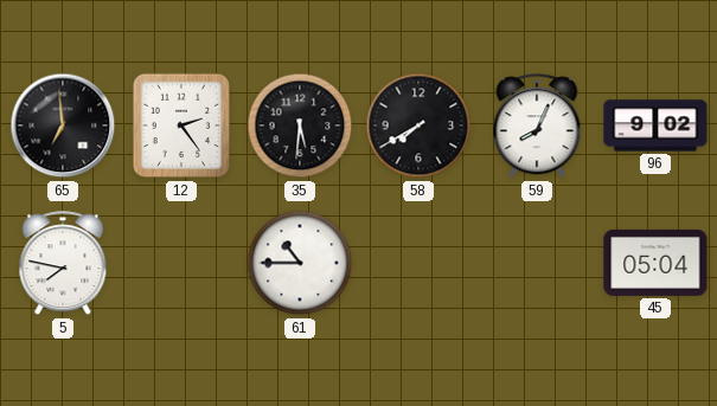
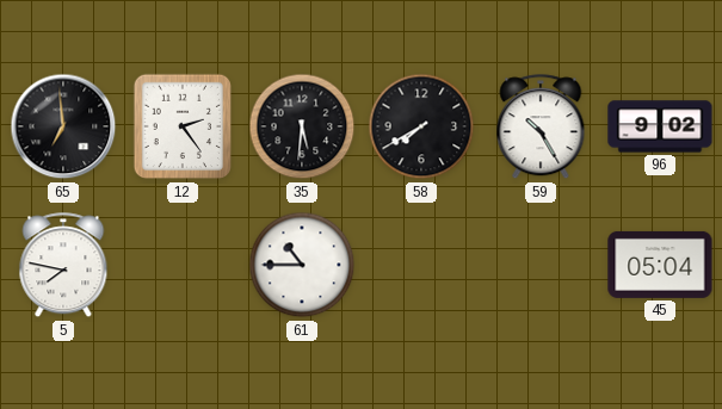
59: 8:04 -> 10:25
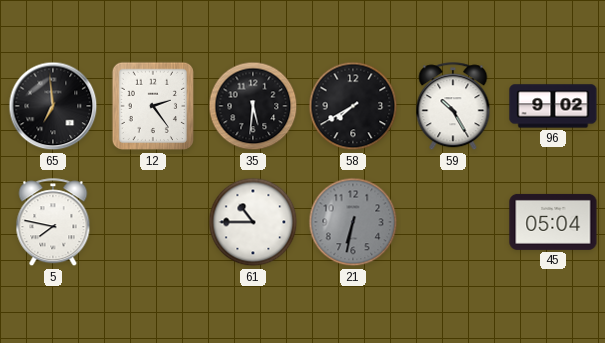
21: none -> 6:32
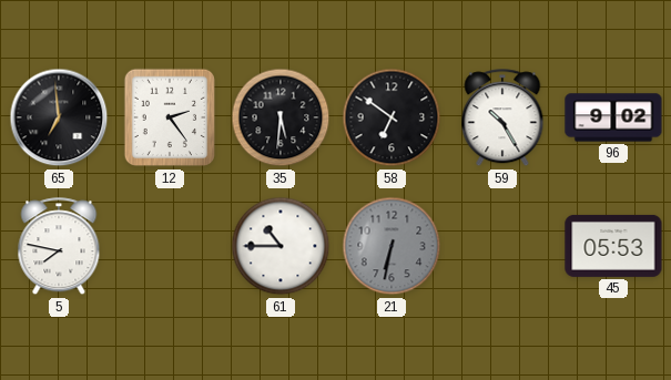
58: 7:40 -> 6:51
45: 05:04 -> 05:53
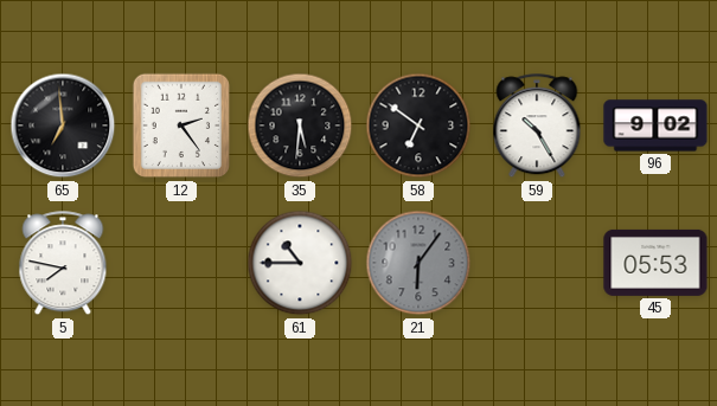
21: 6:32 -> 6:06
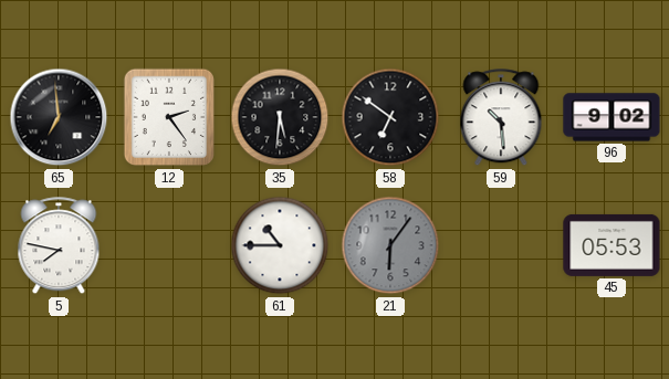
59: 10:25 -> 10:29
